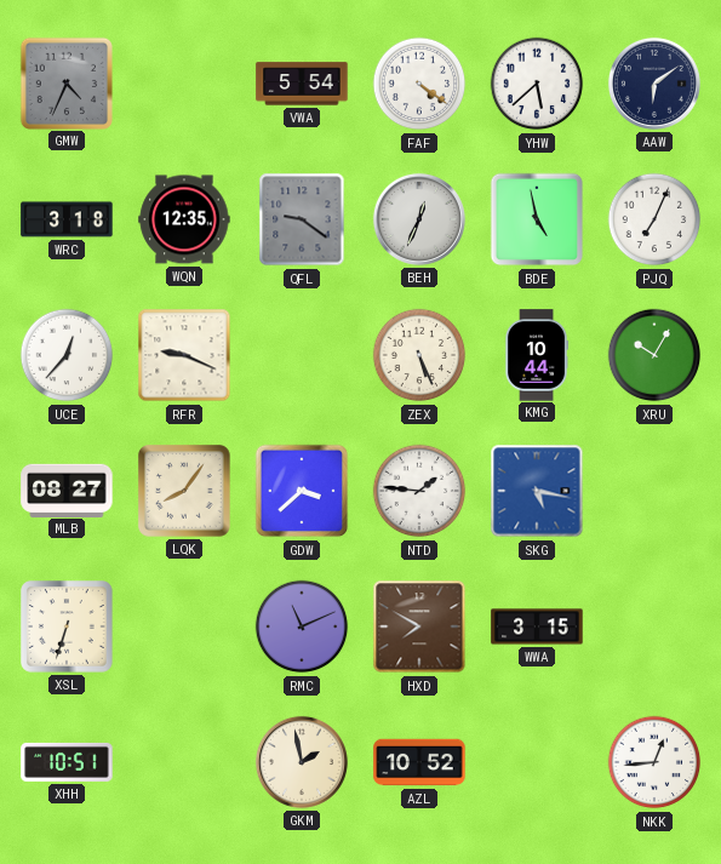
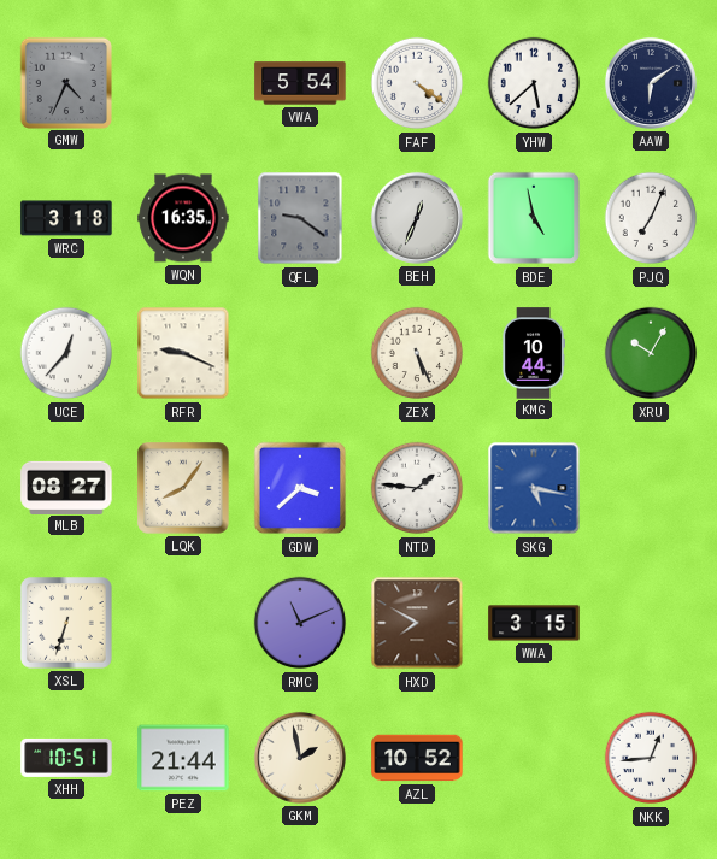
WQN: 12:35 -> 16:35
PEZ: none -> 21:44
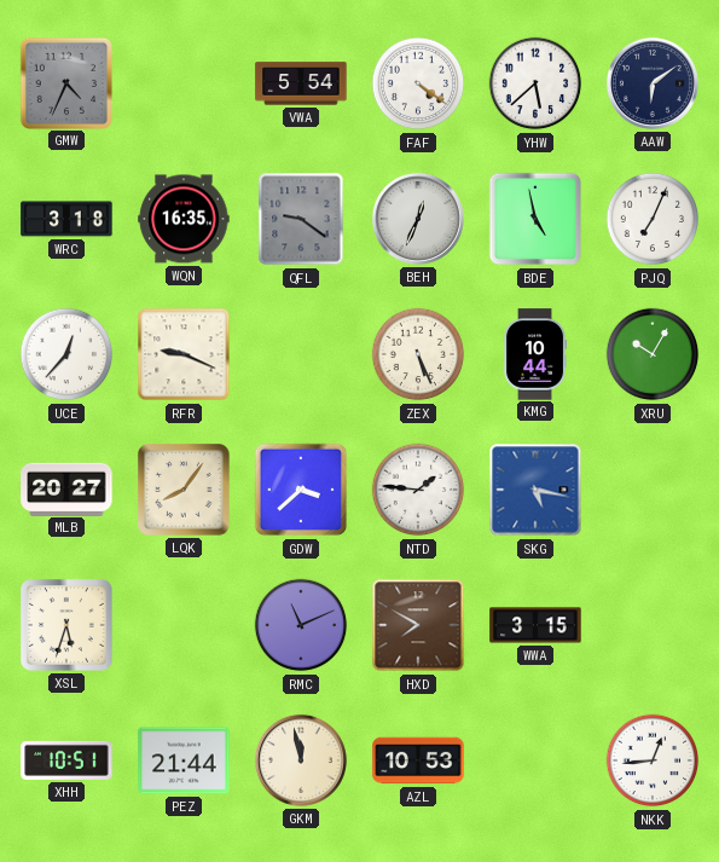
MLB: 08:27 -> 20:27
XSL: 6:33 -> 5:33
GKM: 1:58 -> 11:58
AZL: 10:52 -> 10:53
